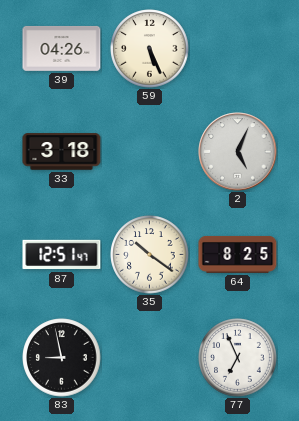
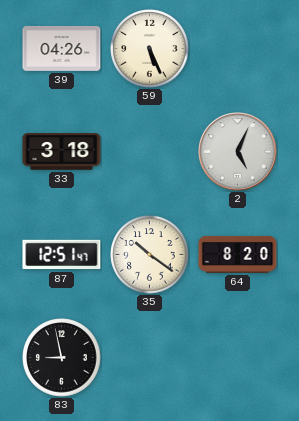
64: 8:25 -> 8:20
77: 6:56 -> none
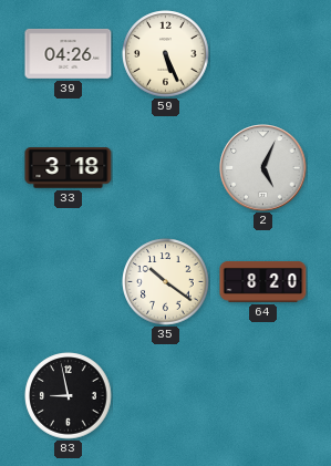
87: 12:51 -> none
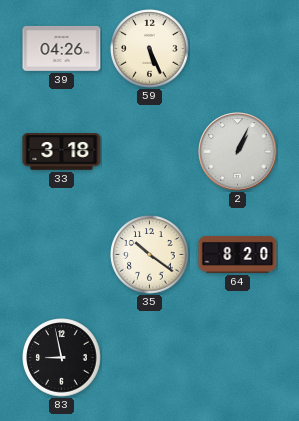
2: 5:04 -> 1:04
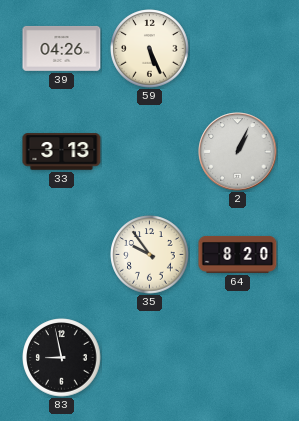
33: 3:18 -> 3:13
35: 10:21 -> 9:54
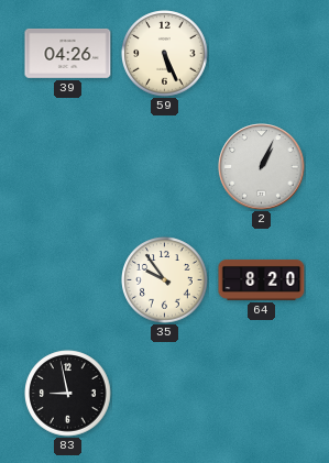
33: 3:13 -> none
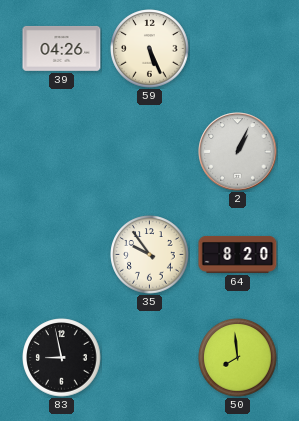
50: none -> 7:59
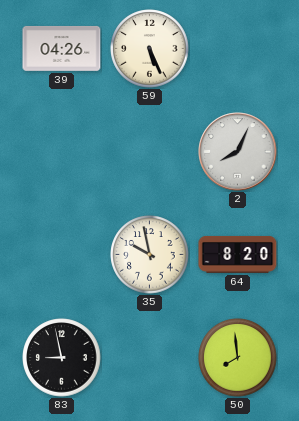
2: 1:04 -> 8:04
35: 9:54 -> 9:58
